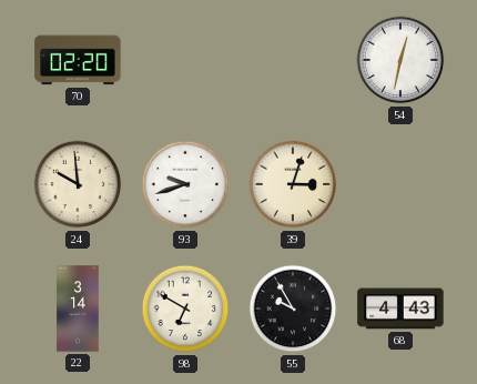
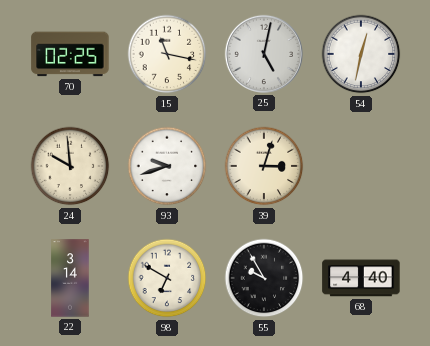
70: 02:20 -> 02:25
15: none -> 11:17
25: none -> 5:02
68: 4:43 -> 4:40
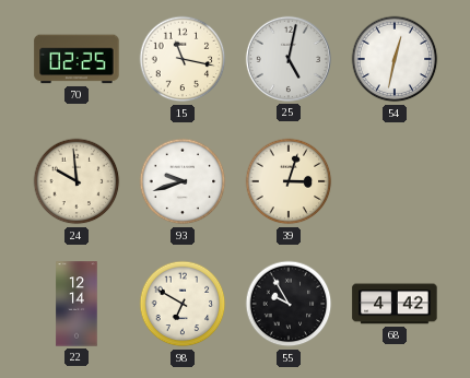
22: 3:14 -> 12:14
68: 4:40 -> 4:42
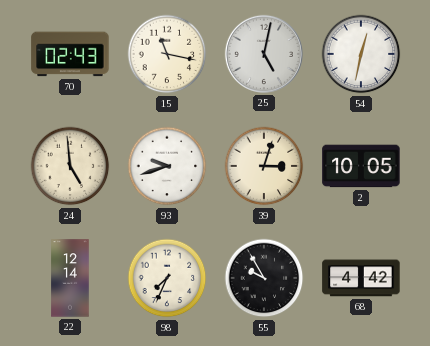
70: 02:25 -> 02:43
24: 9:59 -> 4:59
2: none -> 10:05
98: 6:50 -> 7:34
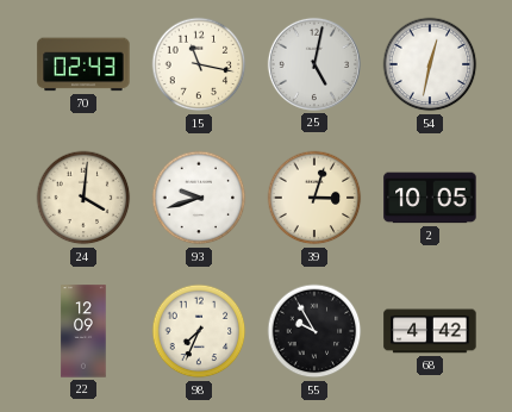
24: 4:59 -> 4:01
22: 12:14 -> 12:09
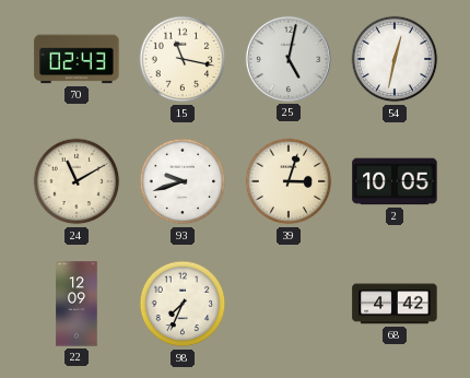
24: 4:01 -> 11:10
55: 9:55 -> none
